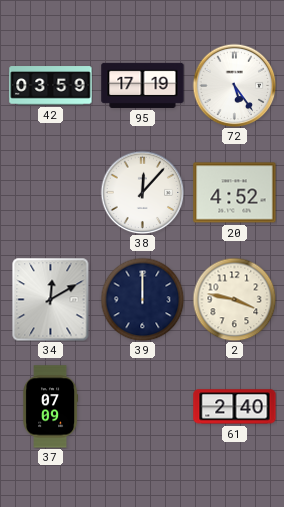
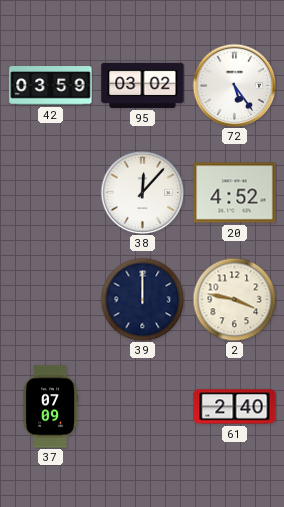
95: 17:19 -> 03:02
34: 12:10 -> none
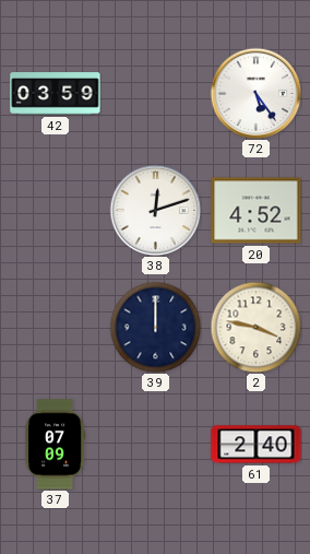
95: 03:02 -> none
38: 12:07 -> 12:12
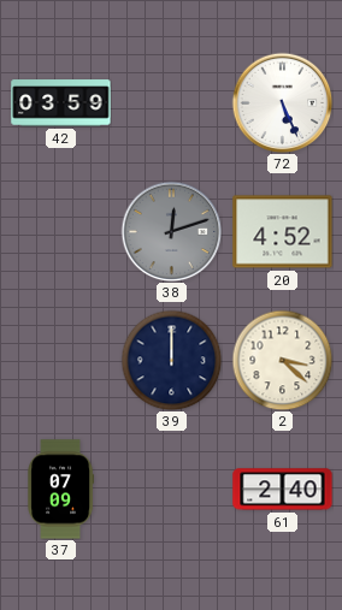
72: 5:24 -> 5:26
38 dial: white -> grey
2: 3:47 -> 3:22
